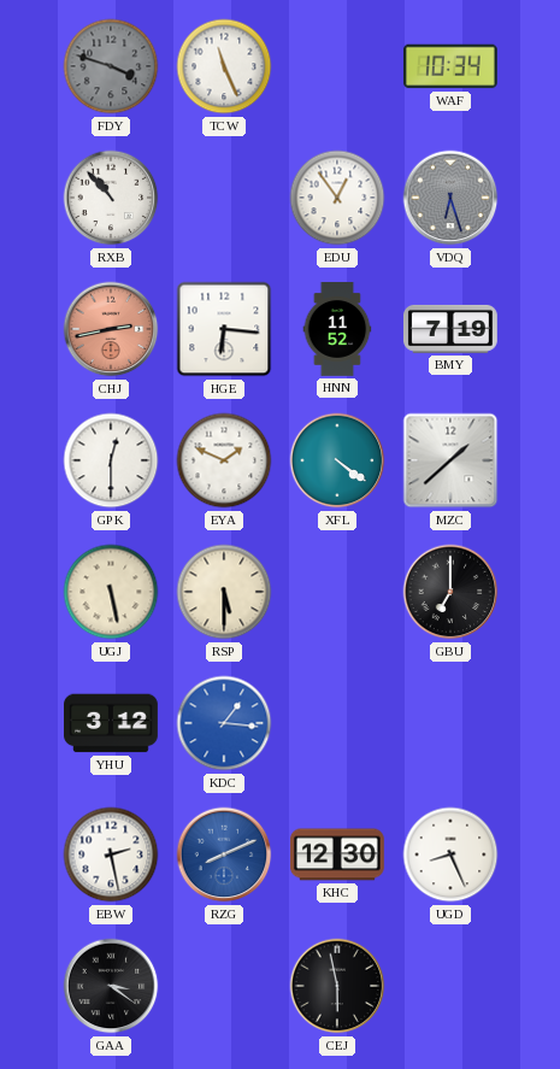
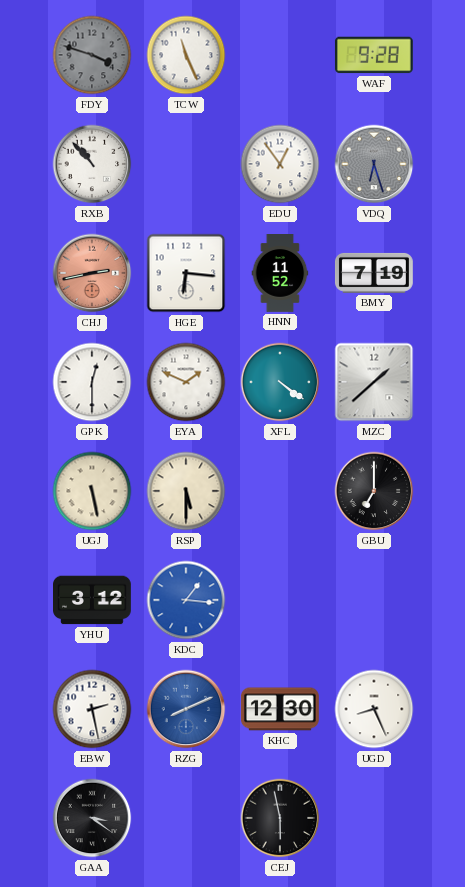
WAF: 10:34 -> 9:28
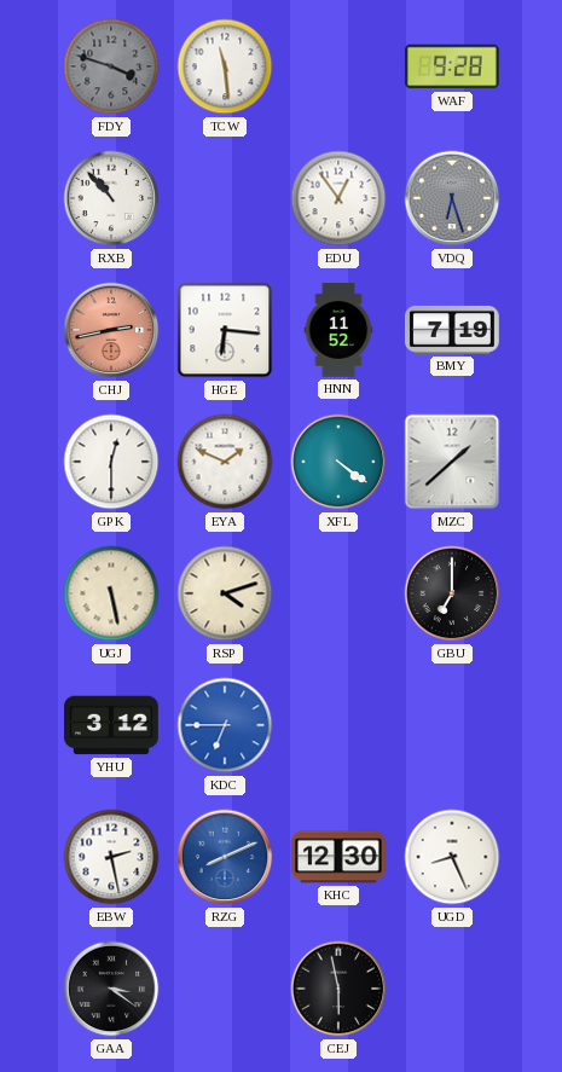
TCW: 11:26 -> 11:29
RSP: 5:30 -> 4:12
KDC: 1:16 -> 6:45
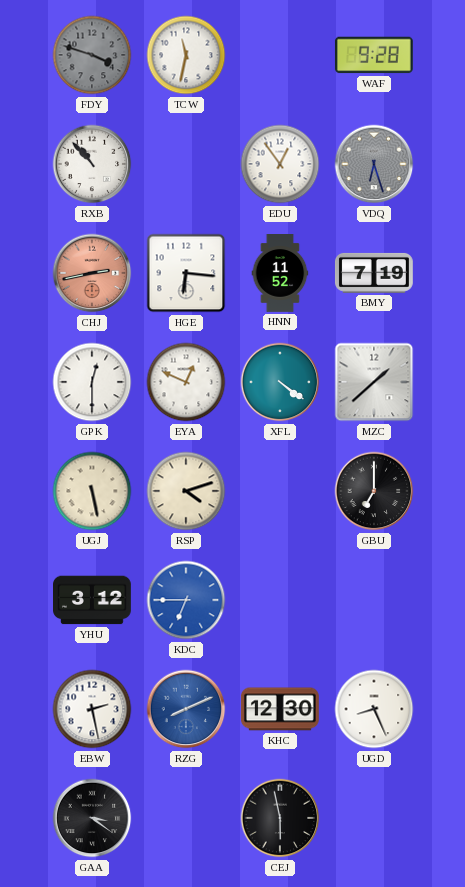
TCW: 11:29 -> 11:32
EYA: 1:49 -> 12:49
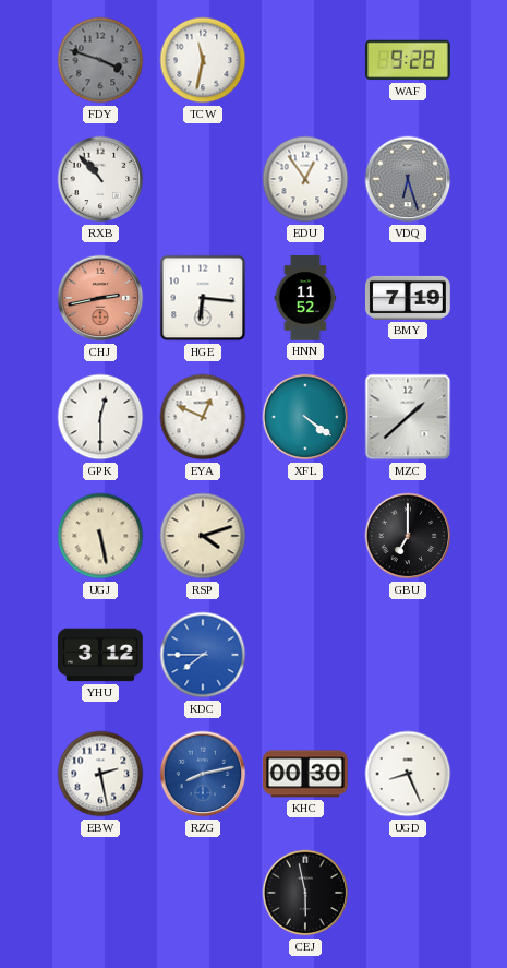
KDC: 6:45 -> 7:45
RZG: 8:11 -> 8:13
KHC: 12:30 -> 00:30
GAA: 3:21 -> none
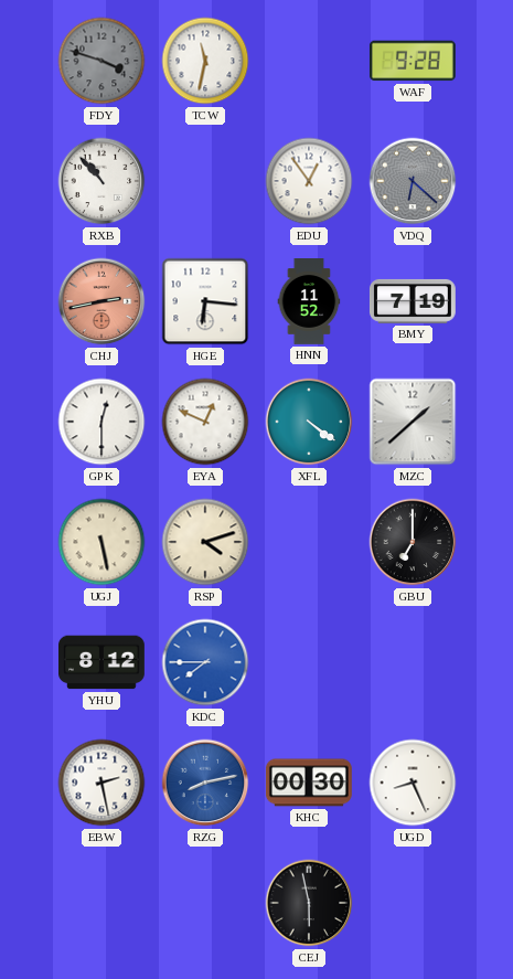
VDQ: 6:27 -> 6:22
YHU: 3:12 -> 8:12
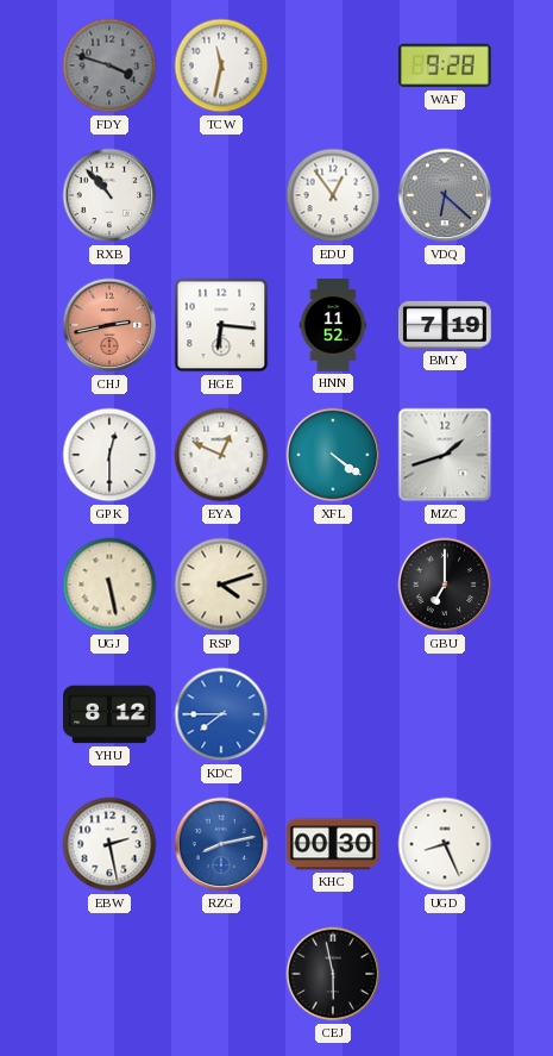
MZC: 1:38 -> 1:42
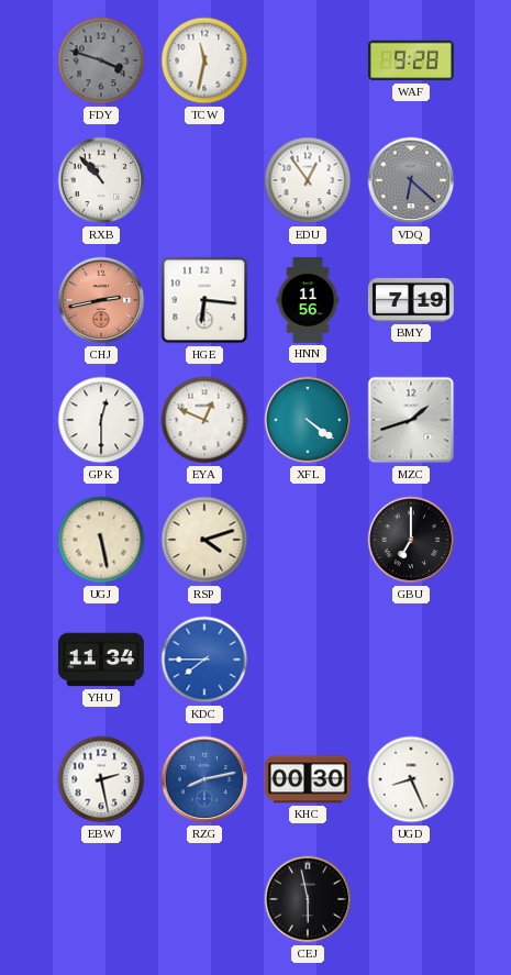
HNN: 11:52 -> 11:56
YHU: 8:12 -> 11:34
